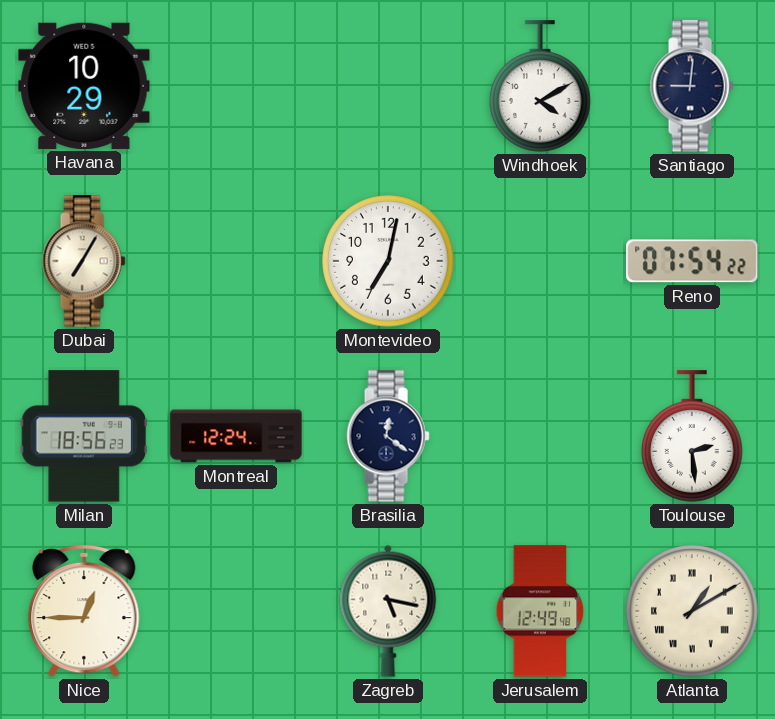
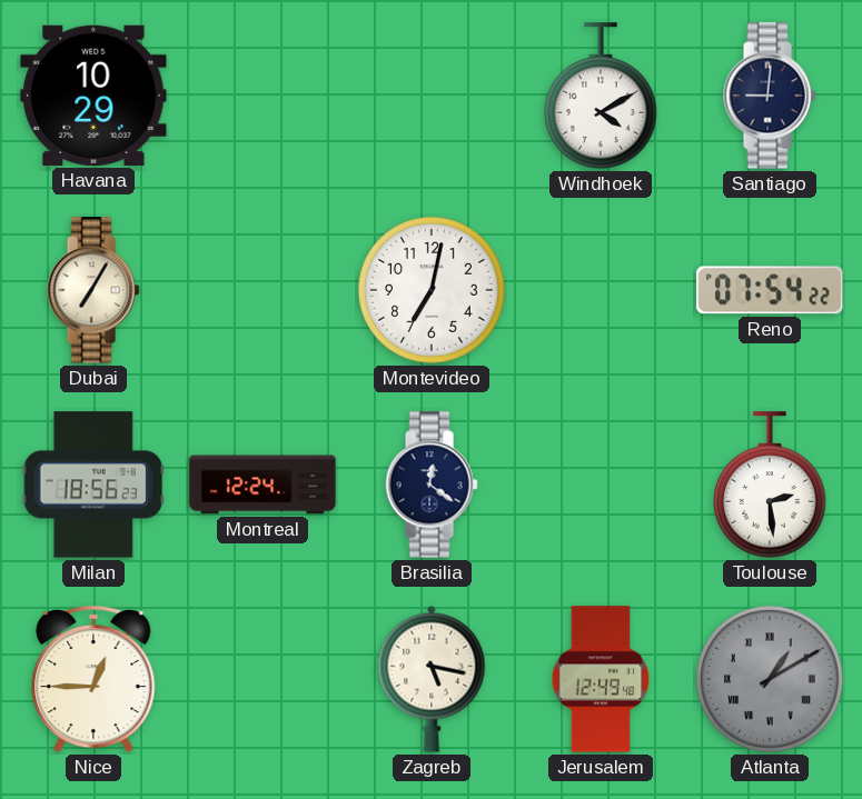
Atlanta dial: cream -> grey
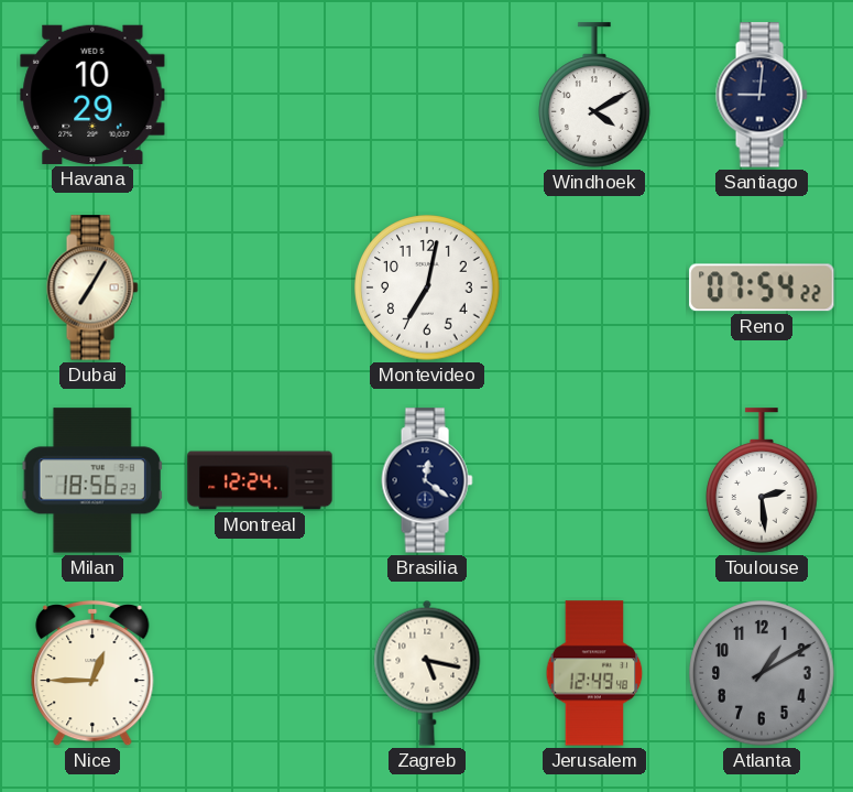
Atlanta numerals: Roman -> Arabic
